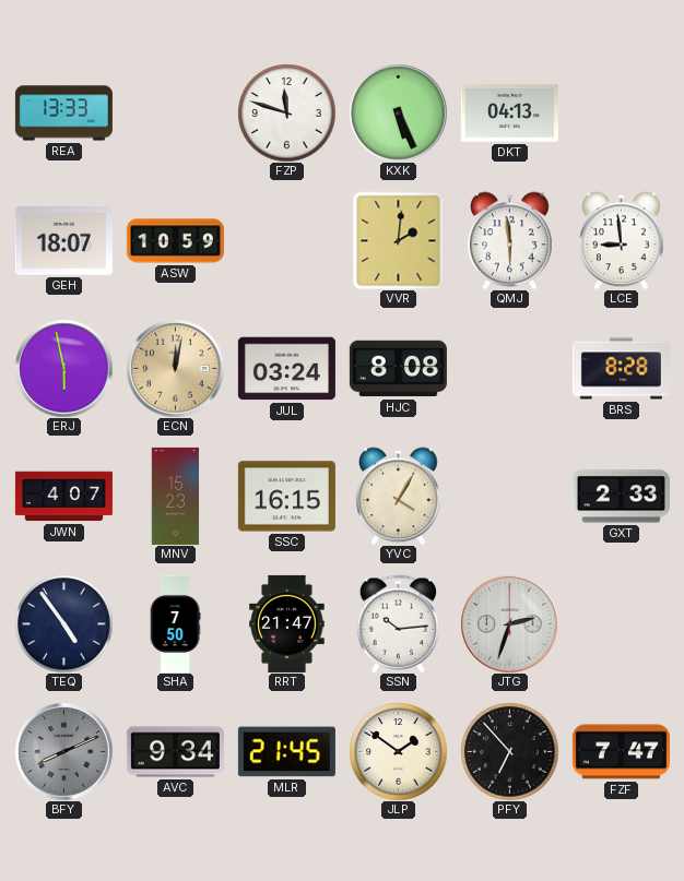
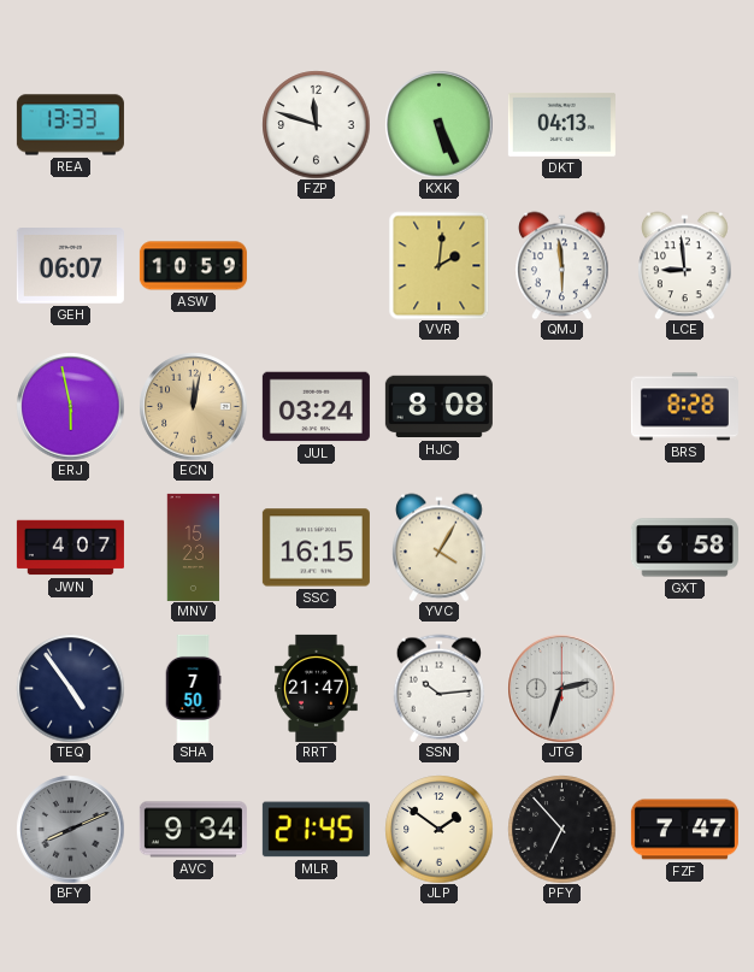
GEH: 18:07 -> 06:07
GXT: 2:33 -> 6:58
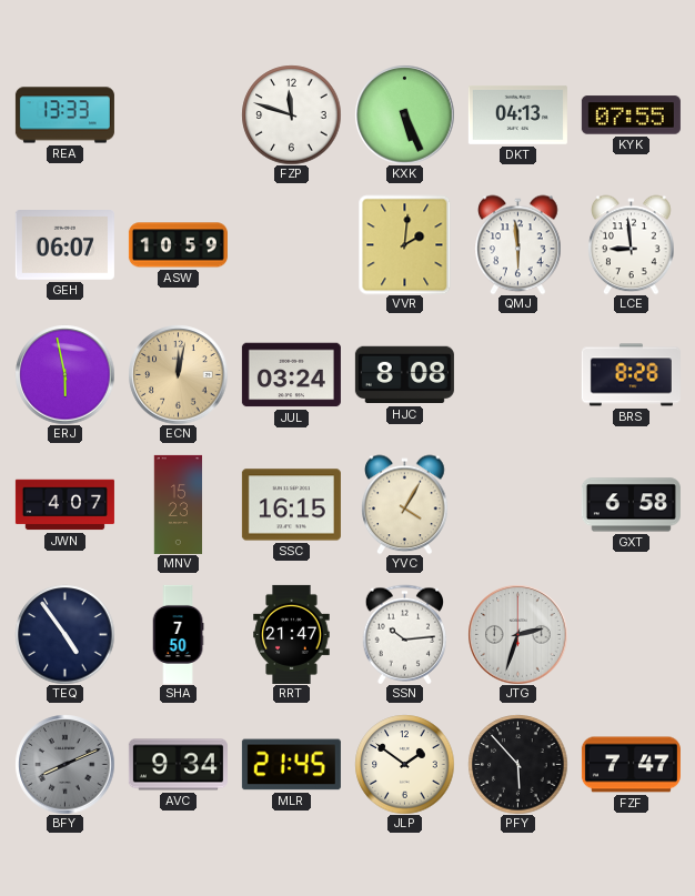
KYK: none -> 07:55
PFY: 6:53 -> 5:53
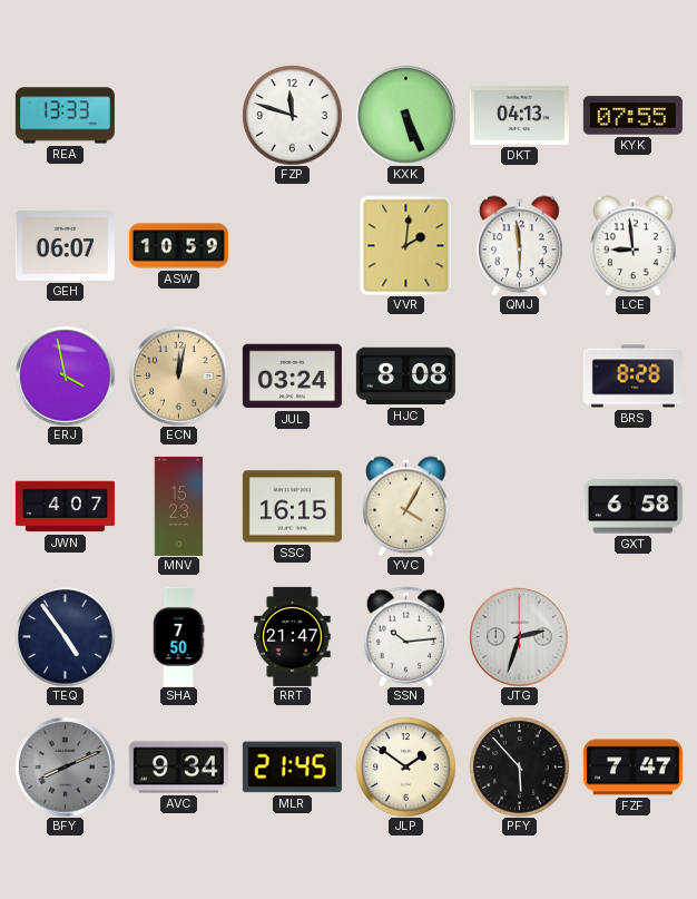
ERJ: 5:58 -> 3:58
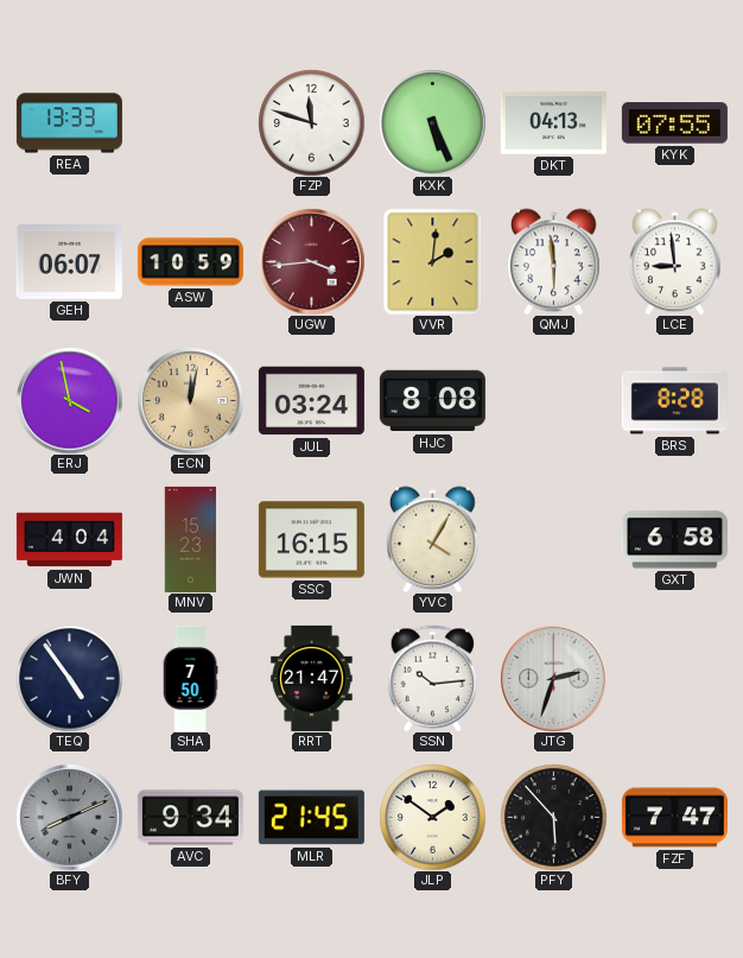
UGW: none -> 3:44
JWN: 4:07 -> 4:04
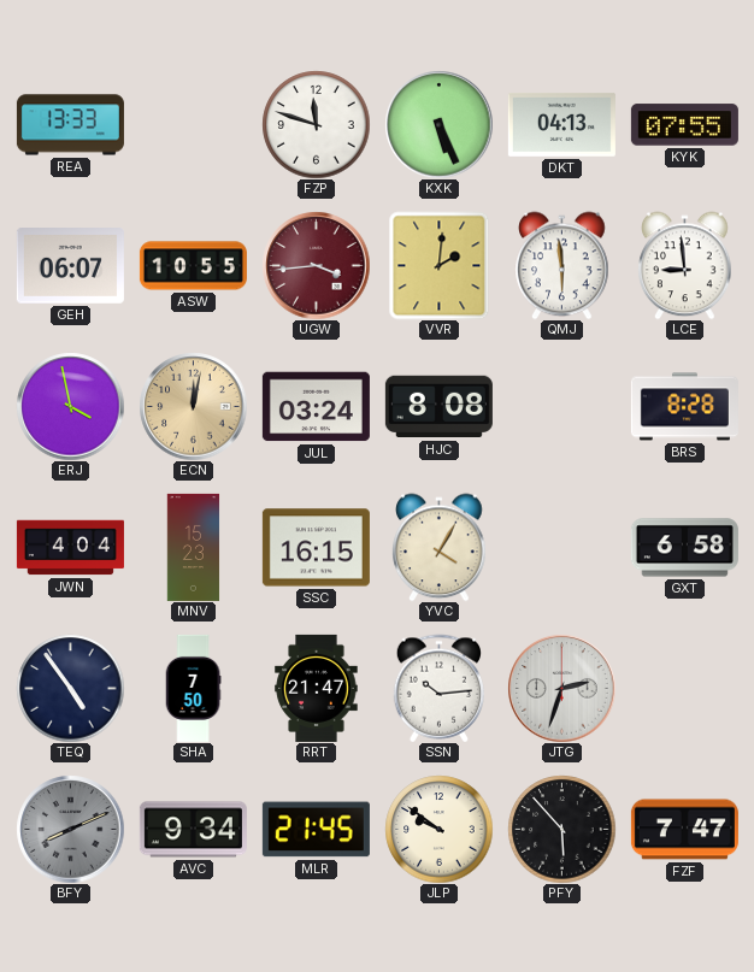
ASW: 10:59 -> 10:55
JLP: 1:51 -> 9:51
